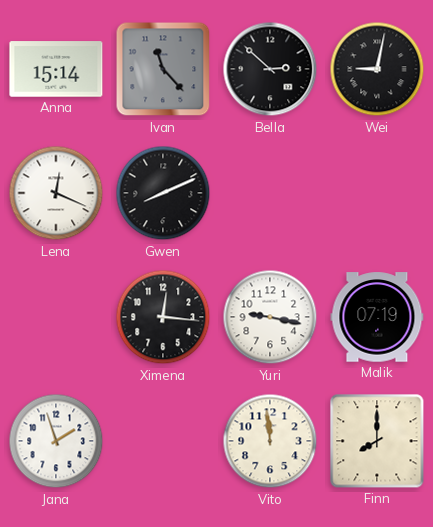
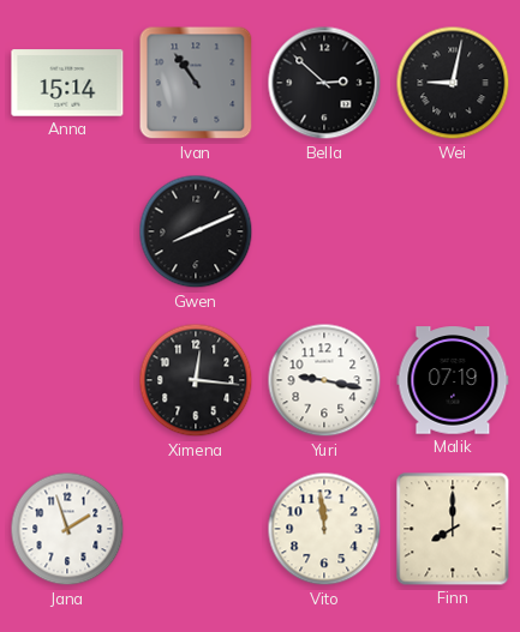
Ivan: 11:23 -> 10:54
Lena: 12:19 -> none
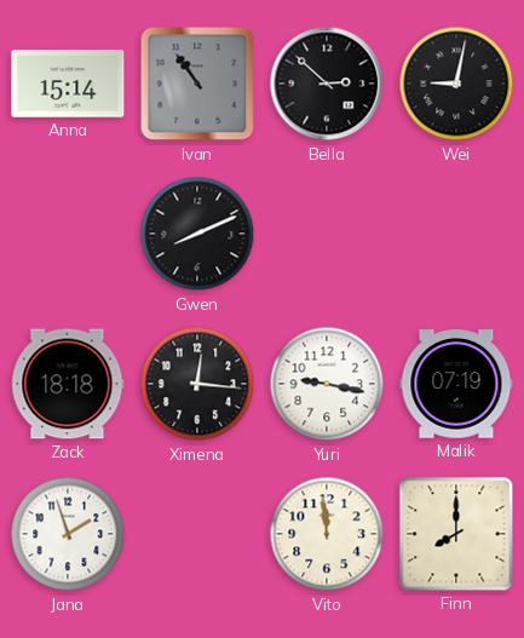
Zack: none -> 18:18
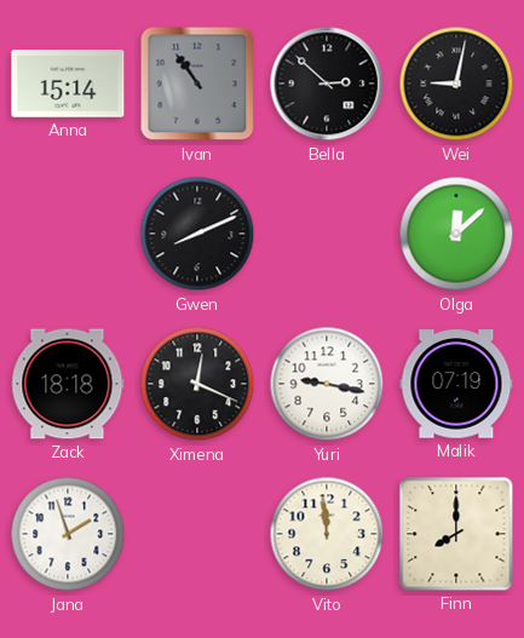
Olga: none -> 12:08
Ximena: 12:16 -> 12:19
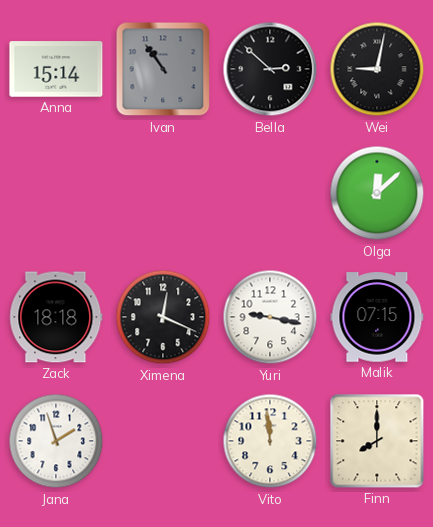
Gwen: 8:11 -> none
Malik: 07:19 -> 07:15
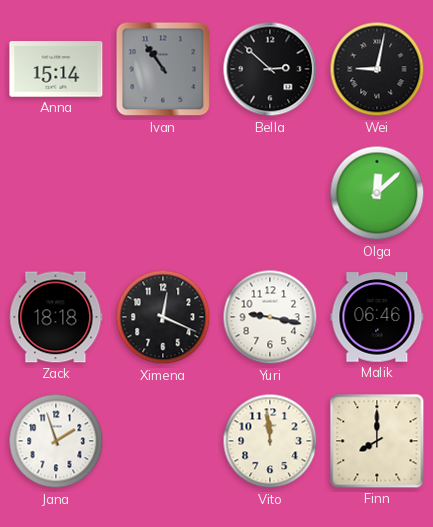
Malik: 07:15 -> 06:46
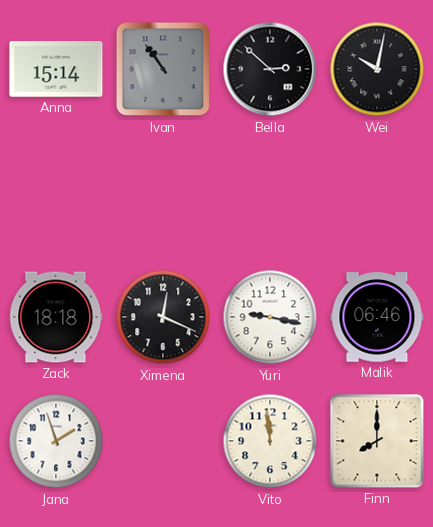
Wei: 9:02 -> 10:02
Olga: 12:08 -> none
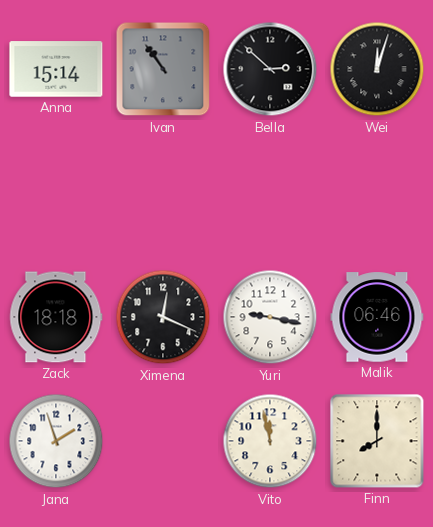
Wei: 10:02 -> 12:03
Vito: 11:59 -> 11:58
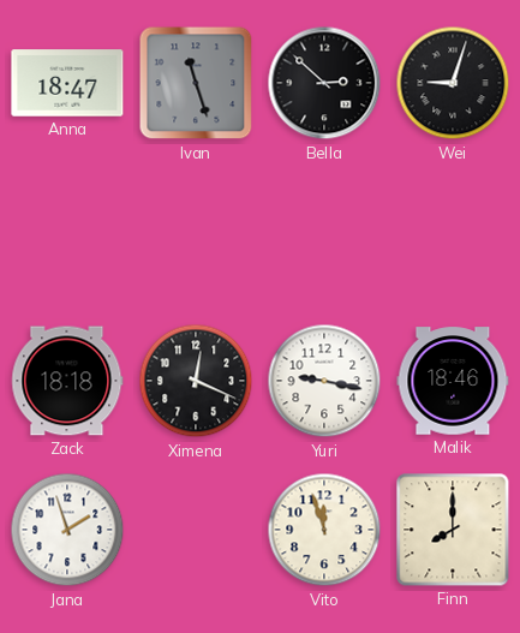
Anna: 15:14 -> 18:47
Ivan: 10:54 -> 11:27
Wei: 12:03 -> 9:03
Malik: 06:46 -> 18:46
Vito: 11:58 -> 11:57
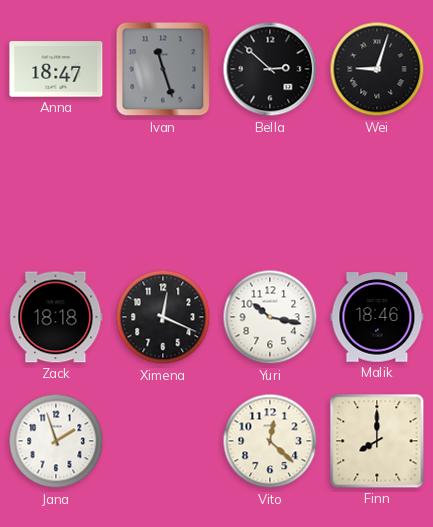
Yuri: 9:17 -> 10:17
Vito: 11:57 -> 12:22
